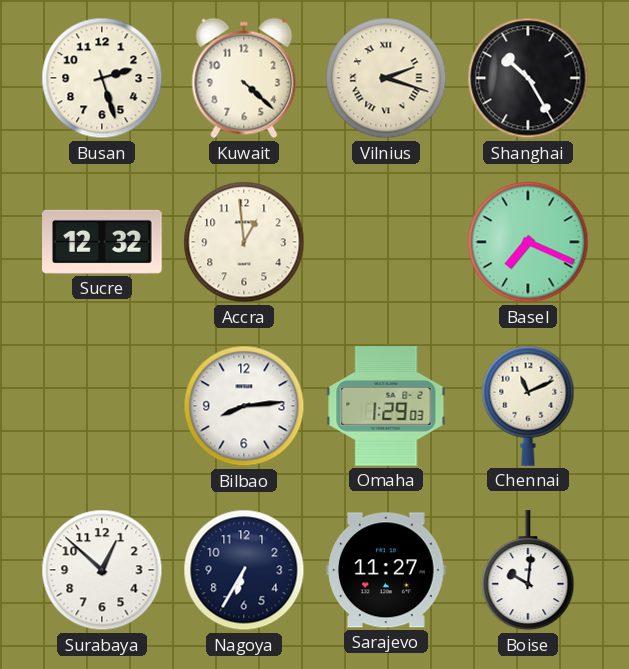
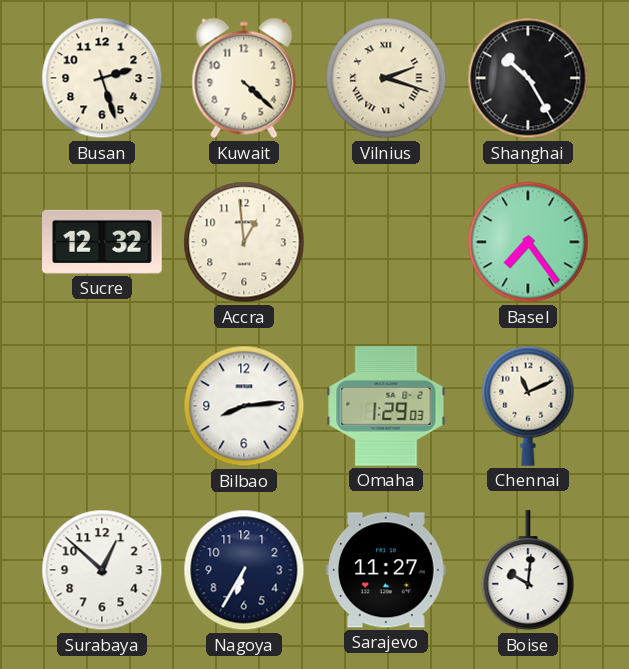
Basel: 7:19 -> 7:24
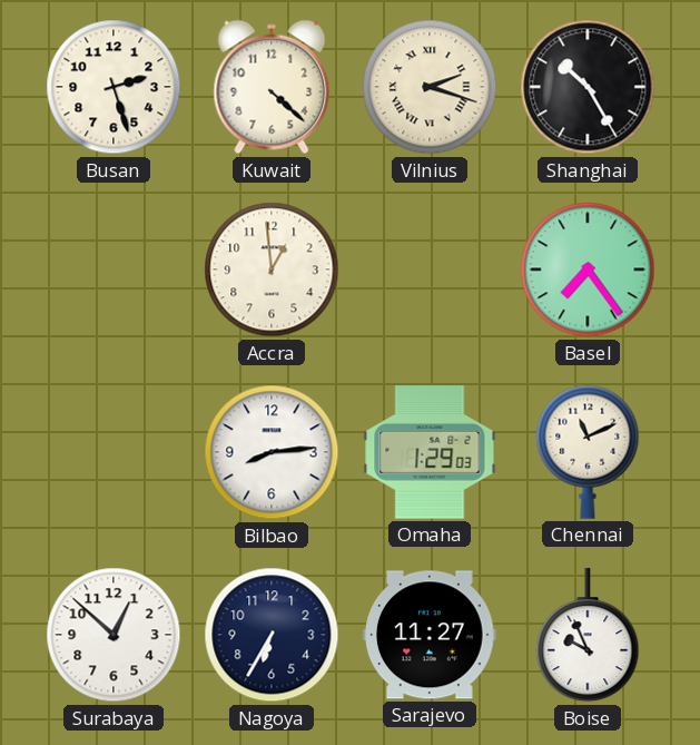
Sucre: 12:32 -> none
Boise: 10:01 -> 9:56
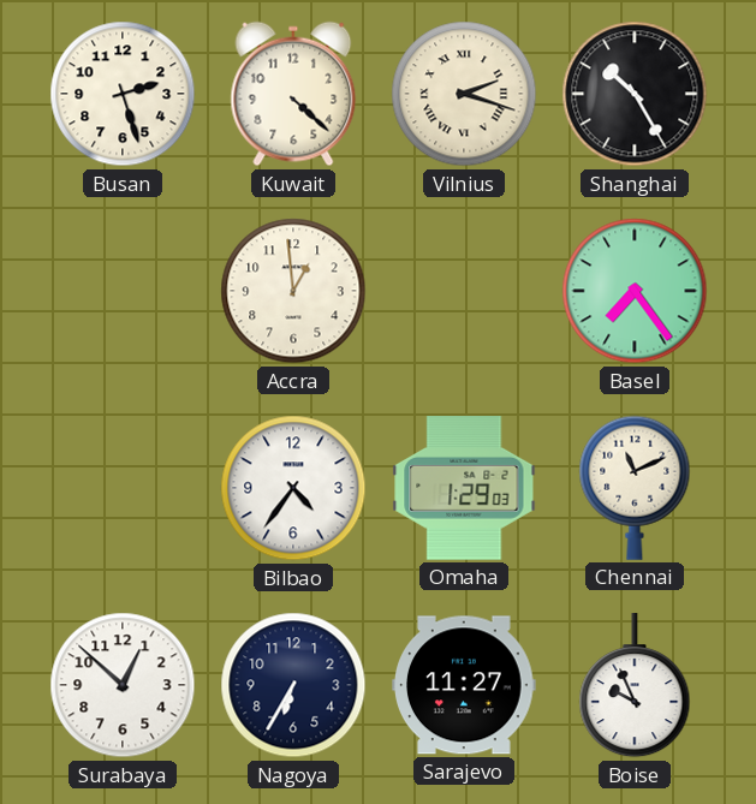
Bilbao: 8:14 -> 4:36
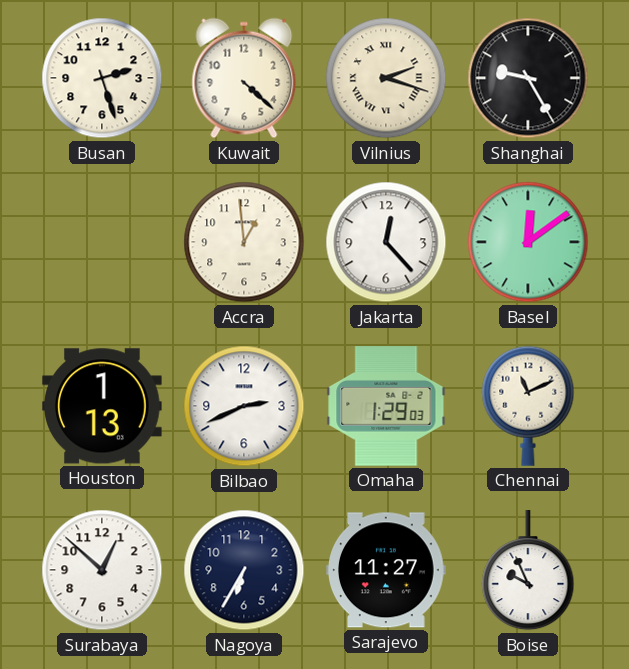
Shanghai: 10:25 -> 9:25
Jakarta: none -> 12:23
Basel: 7:24 -> 12:09
Houston: none -> 1:13
Bilbao: 4:36 -> 2:41
